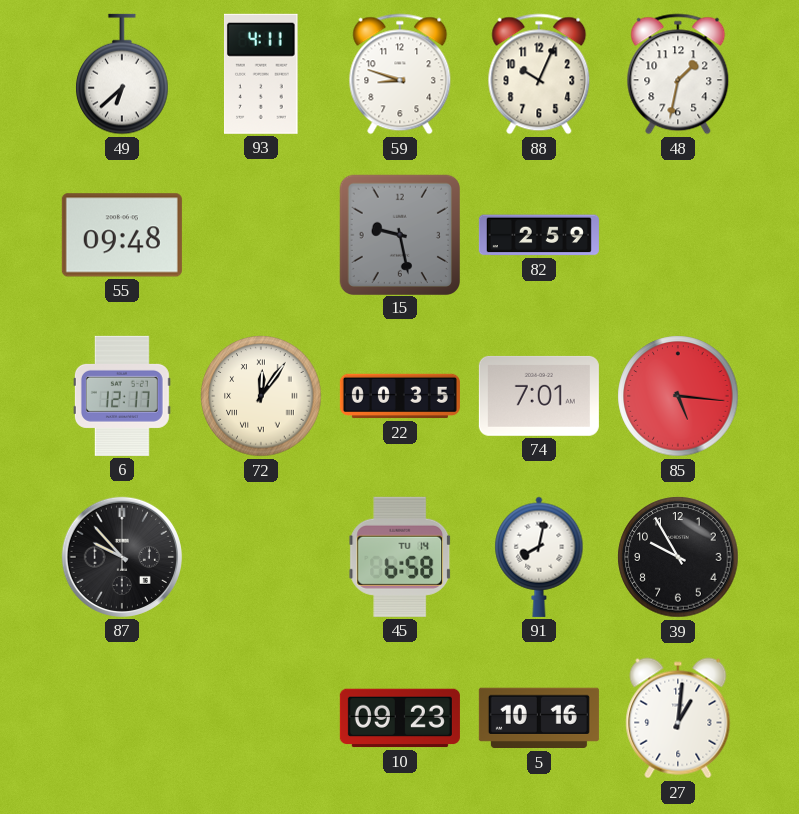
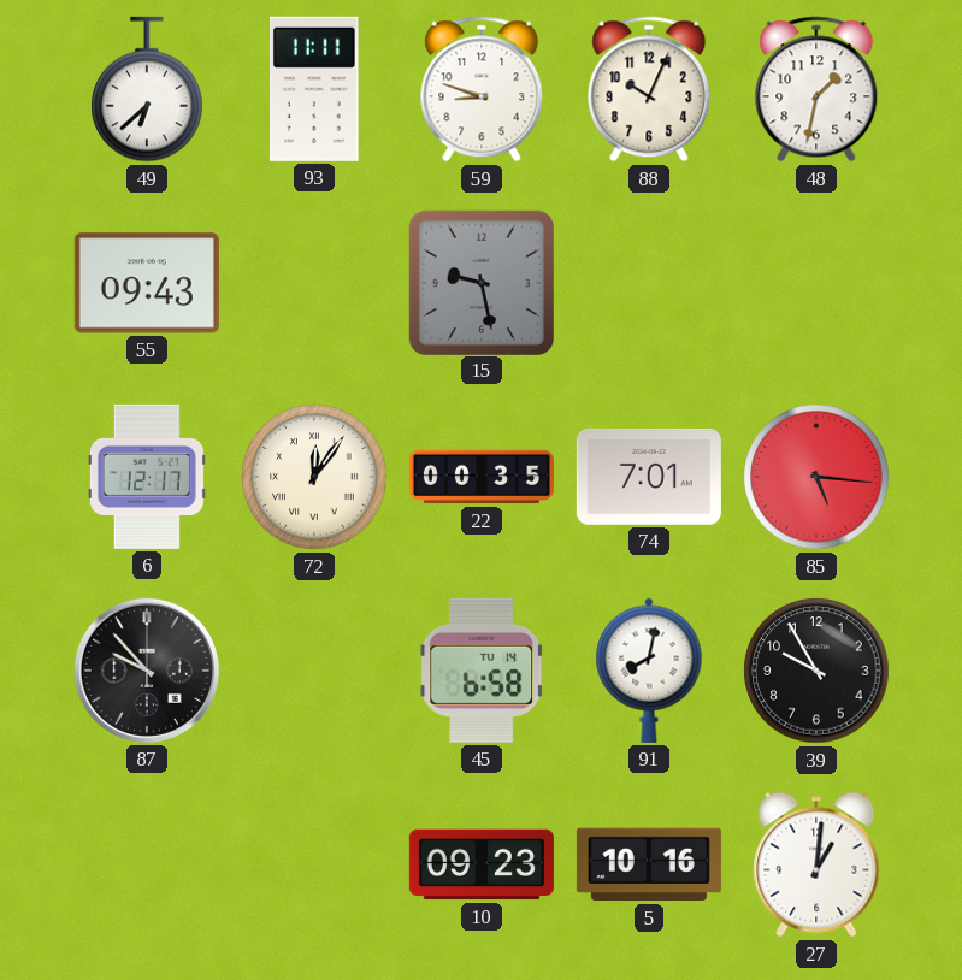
93: 4:11 -> 11:11
55: 09:48 -> 09:43
82: 2:59 -> none
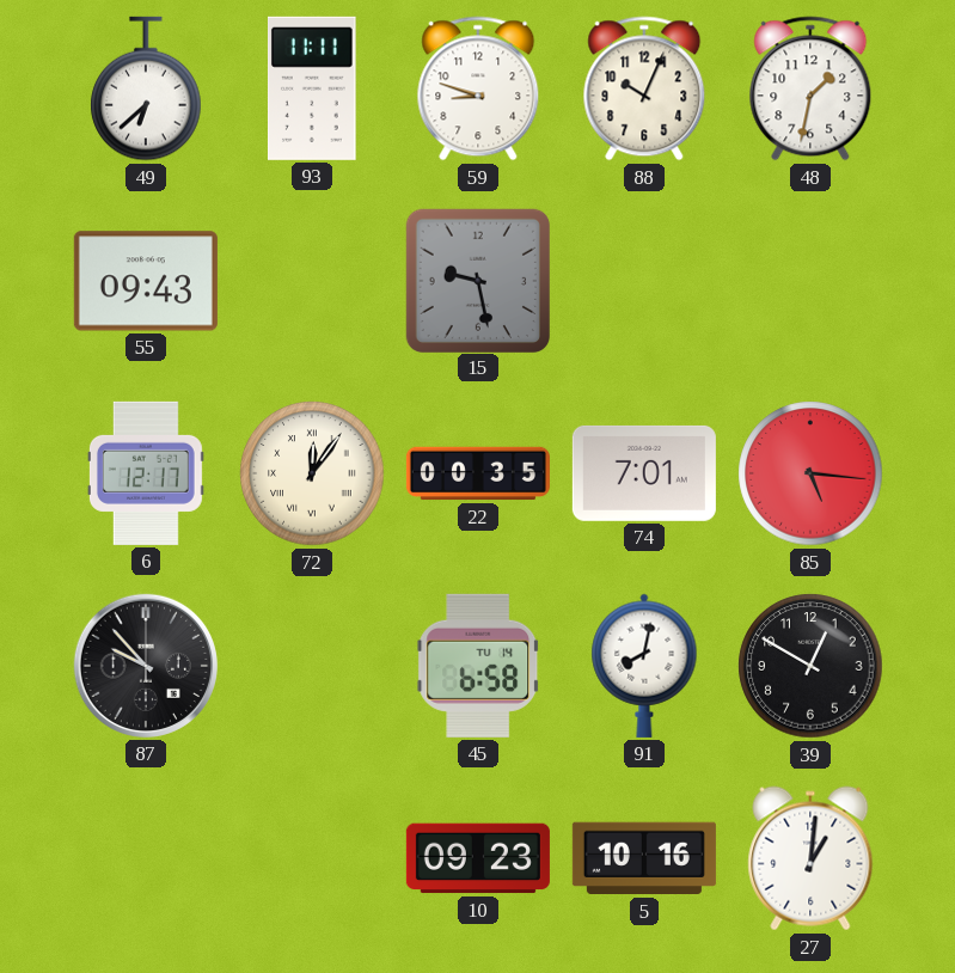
39: 9:55 -> 12:50
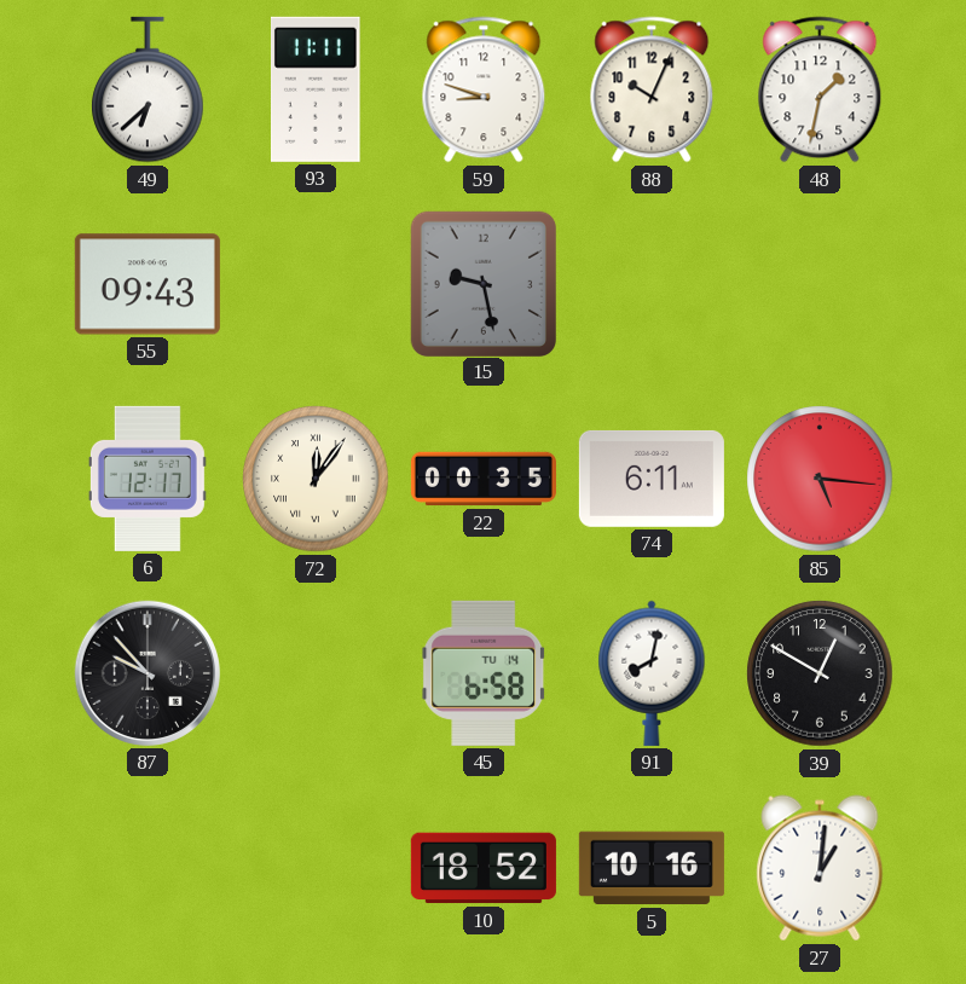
74: 7:01 -> 6:11
10: 09:23 -> 18:52
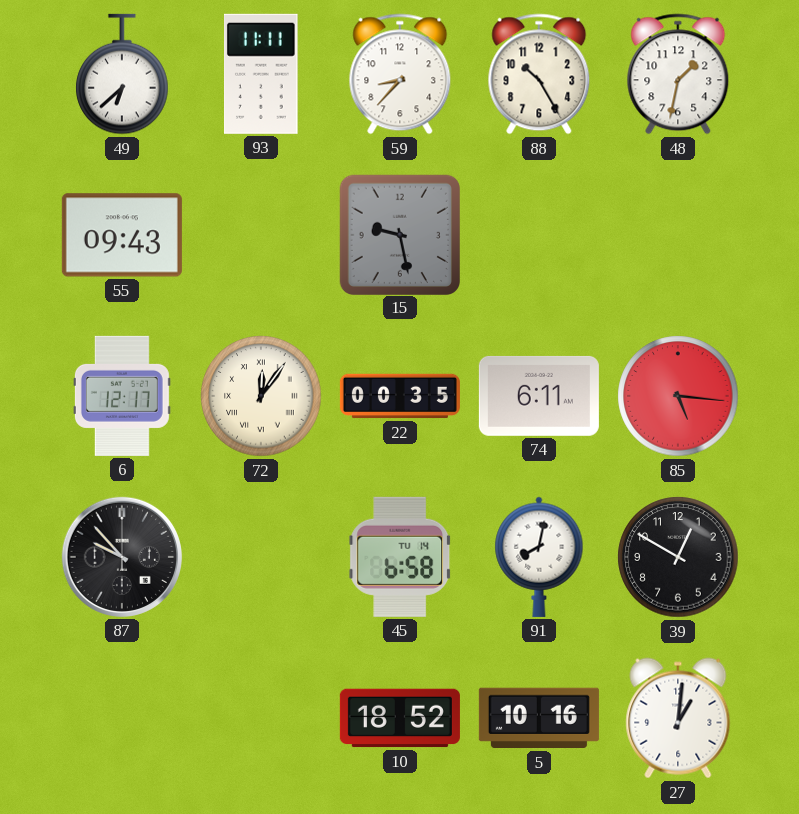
59: 8:48 -> 8:37
88: 10:04 -> 10:25
